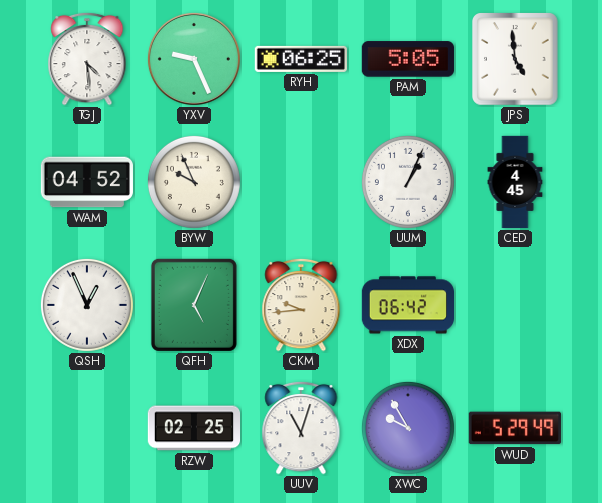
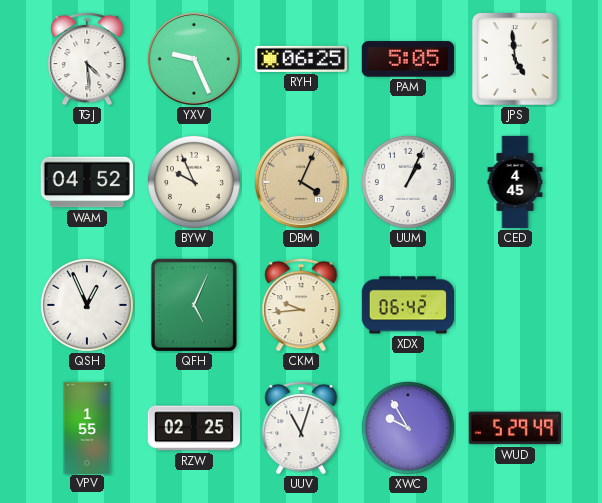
DBM: none -> 4:04
VPV: none -> 1:55
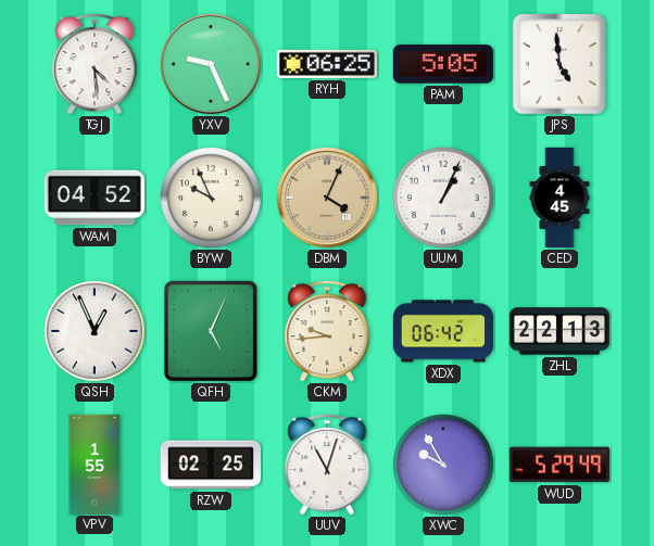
ZHL: none -> 22:13
